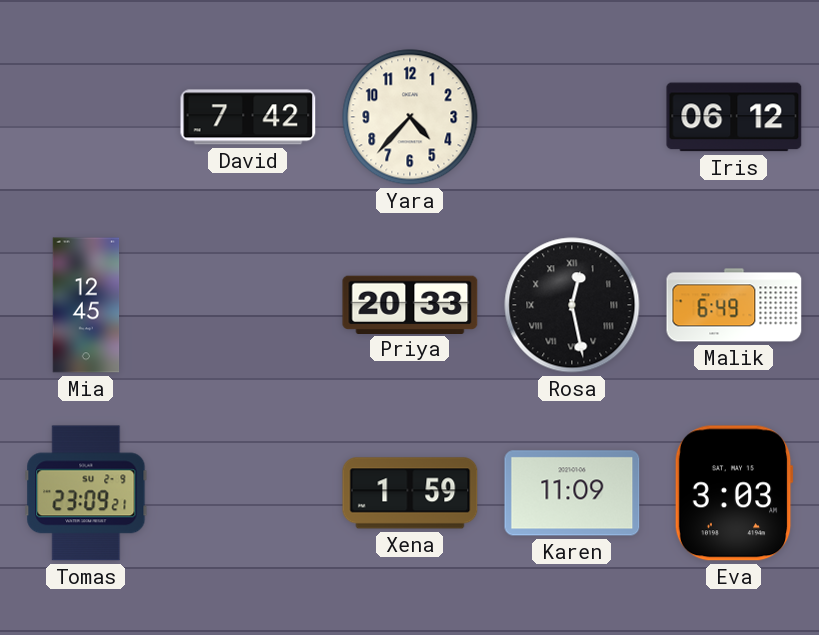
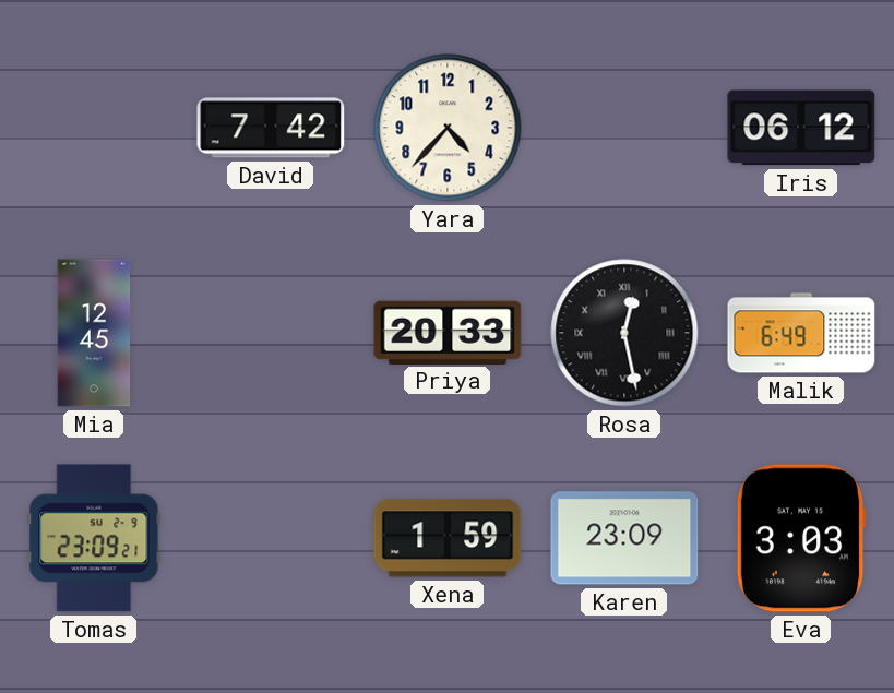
Karen: 11:09 -> 23:09
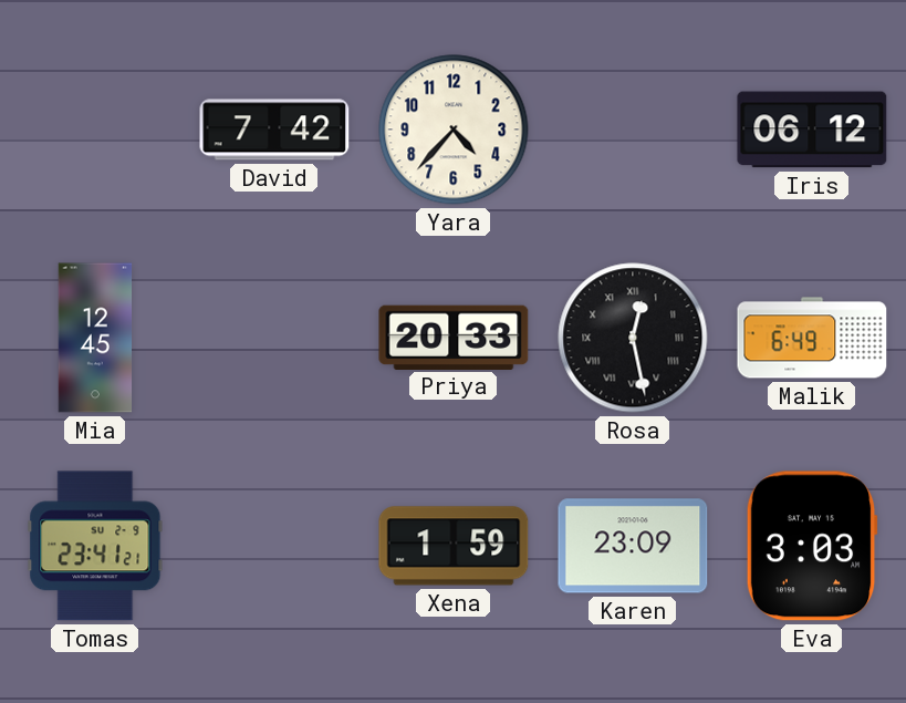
Tomas: 23:09 -> 23:41
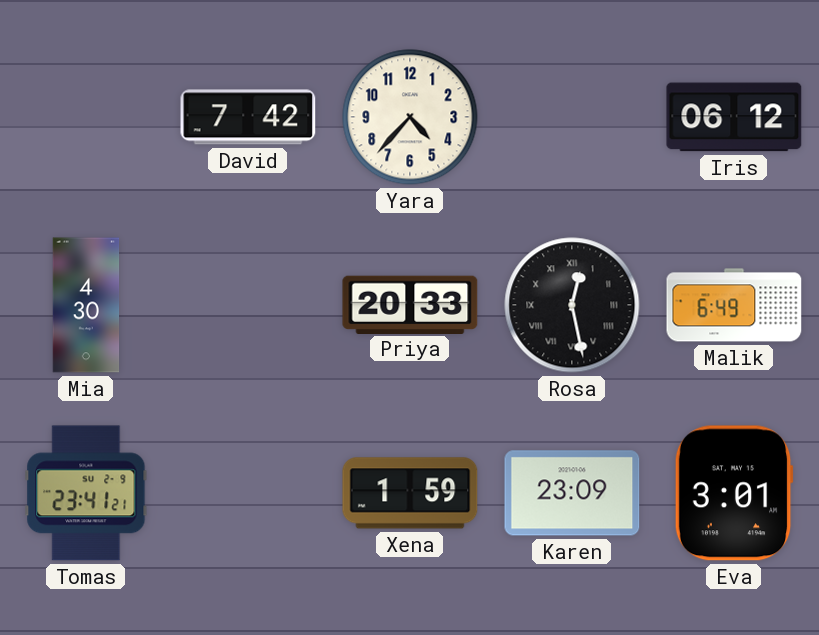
Mia: 12:45 -> 4:30
Eva: 3:03 -> 3:01
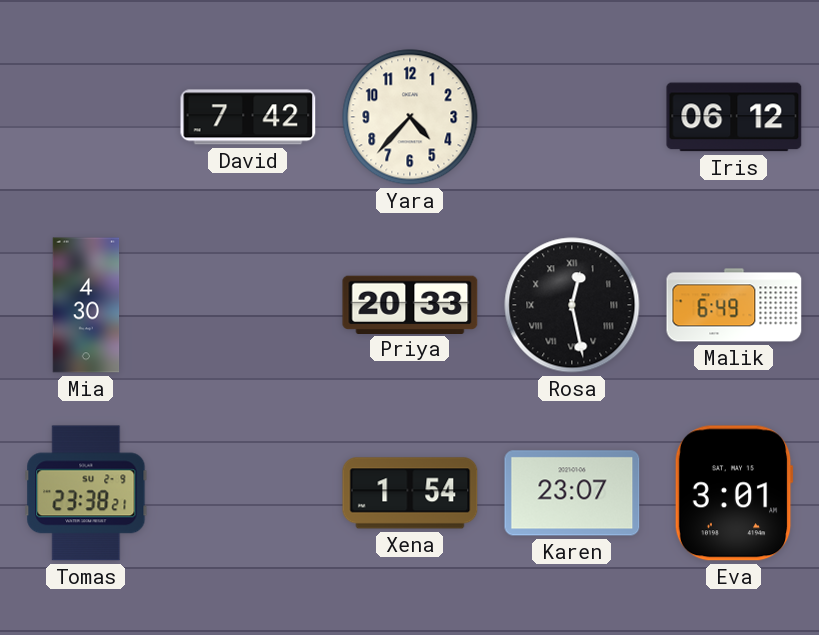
Tomas: 23:41 -> 23:38
Xena: 1:59 -> 1:54
Karen: 23:09 -> 23:07
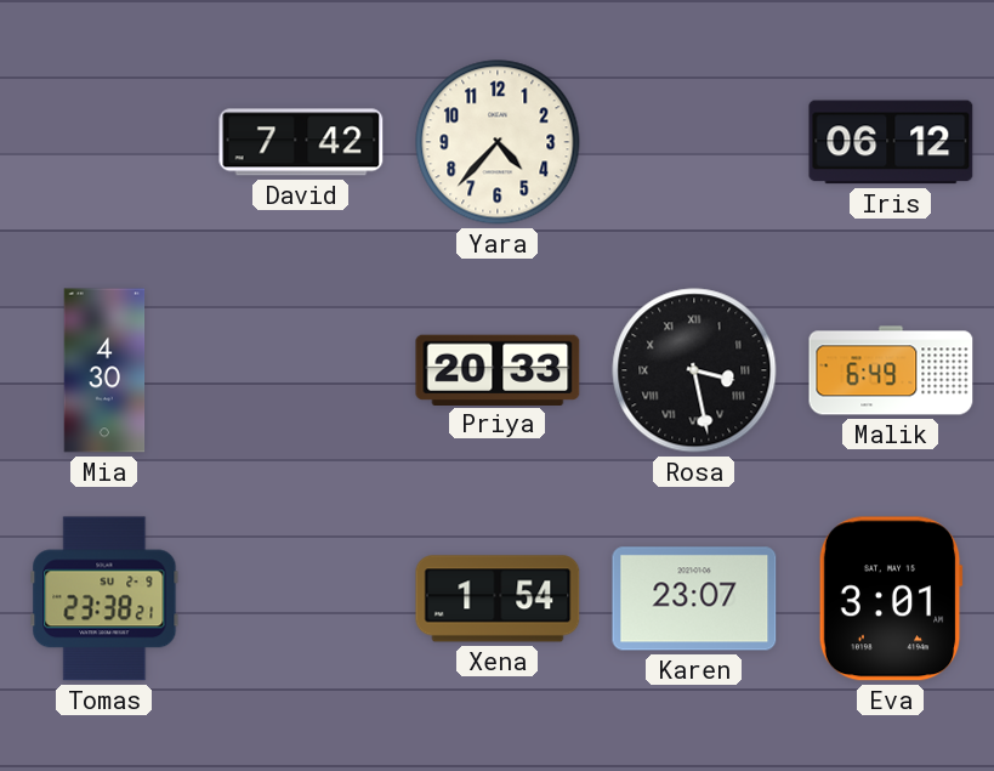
Rosa: 12:28 -> 3:28
